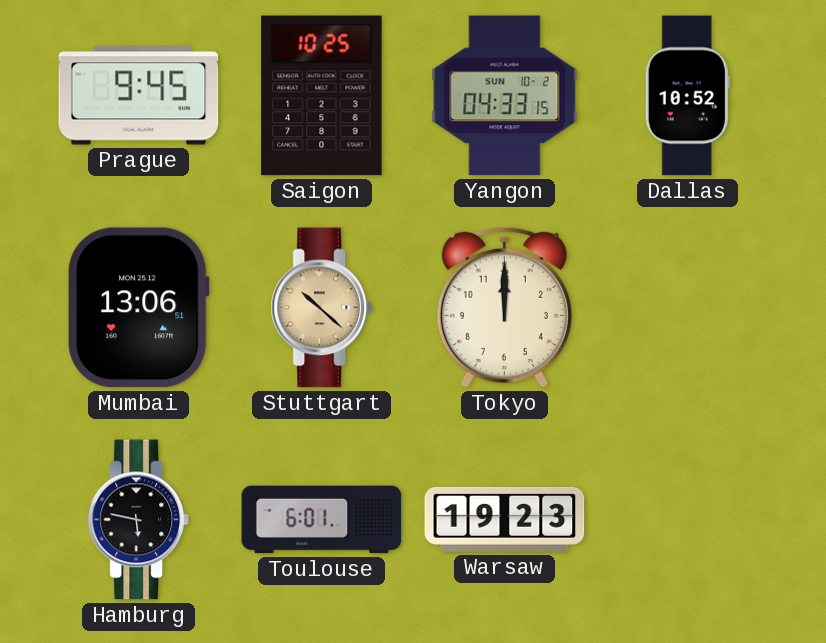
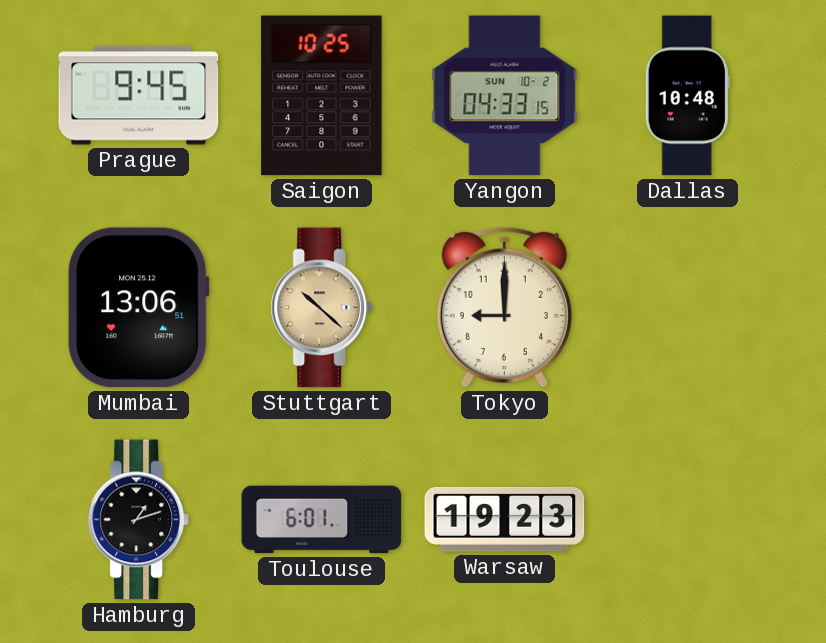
Dallas: 10:52 -> 10:48
Tokyo: 12:00 -> 9:00
Hamburg: 5:47 -> 1:12
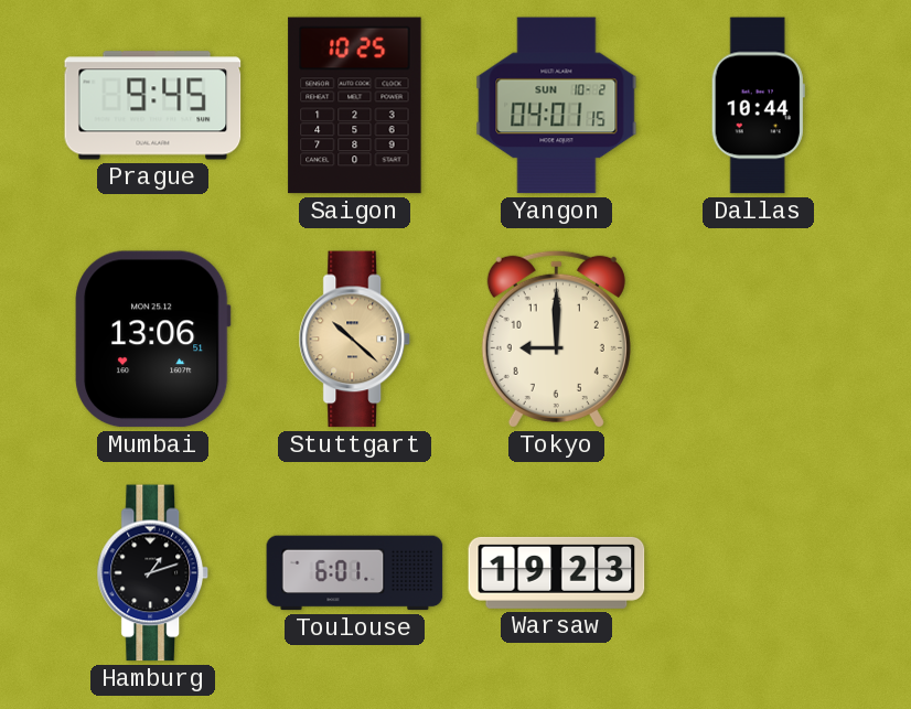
Yangon: 04:33 -> 04:01
Dallas: 10:48 -> 10:44
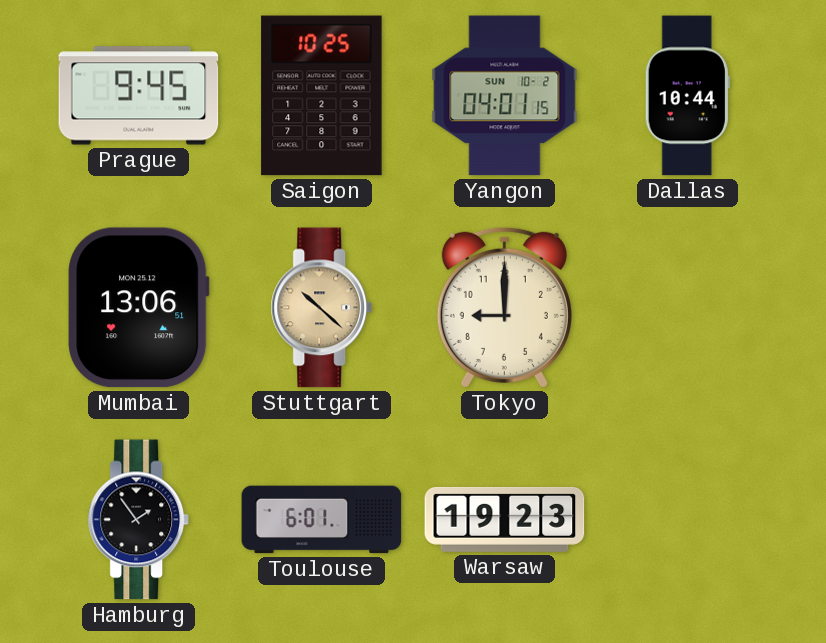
Hamburg: 1:12 -> 1:54
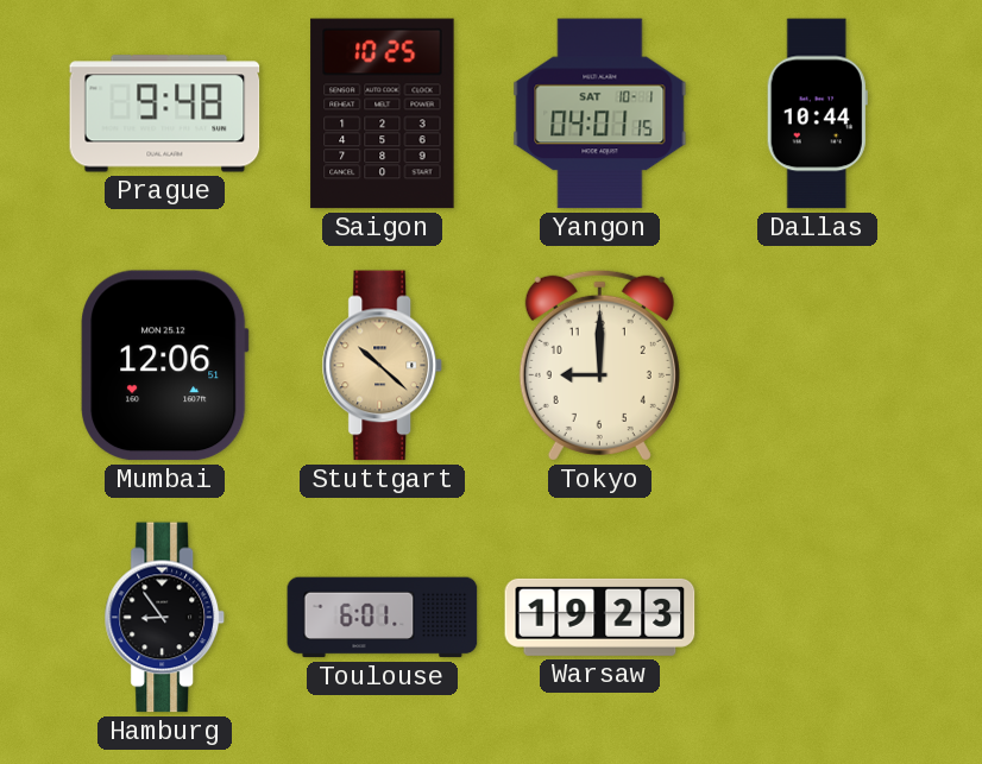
Prague: 9:45 -> 9:48
Yangon date: SUN 10-2 -> SAT 10-1
Mumbai: 13:06 -> 12:06
Hamburg: 1:54 -> 8:54
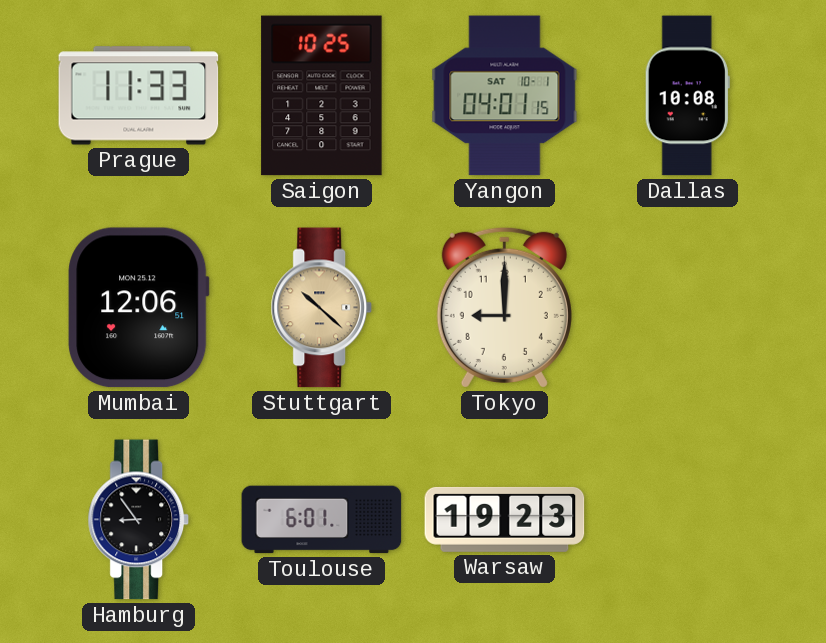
Prague: 9:48 -> 11:33
Dallas: 10:44 -> 10:08
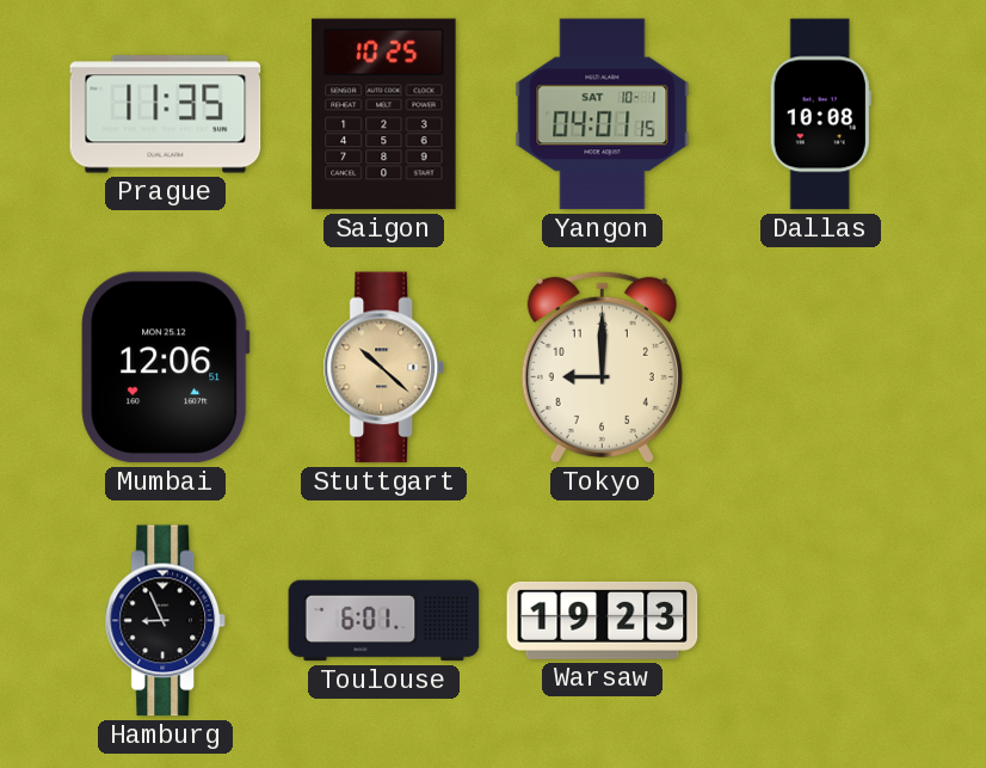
Prague: 11:33 -> 11:35
Hamburg: 8:54 -> 8:56
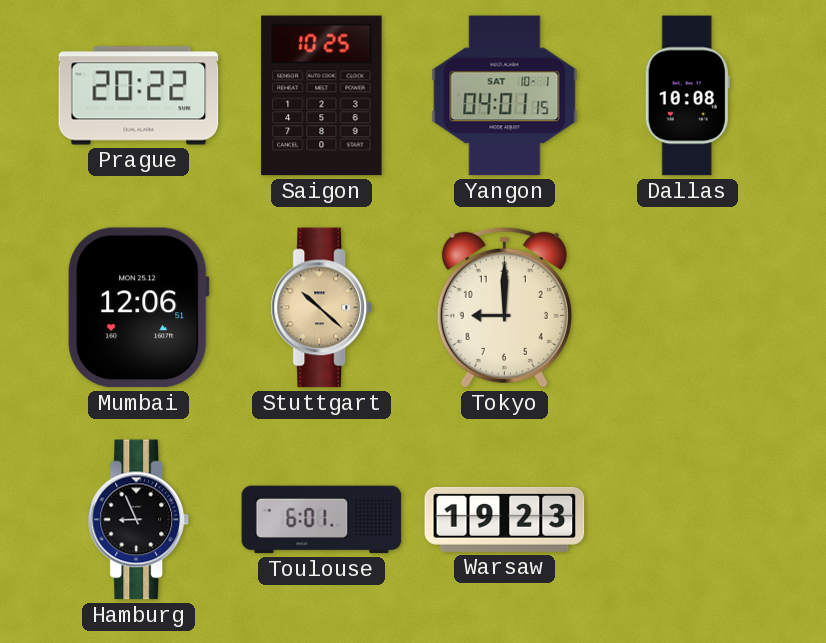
Prague: 11:35 -> 20:22
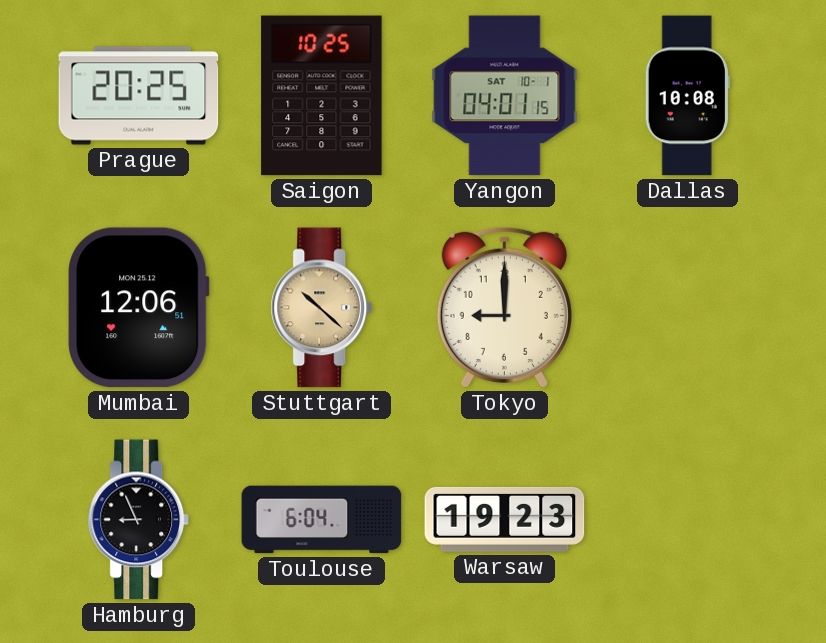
Prague: 20:22 -> 20:25
Toulouse: 6:01 -> 6:04
